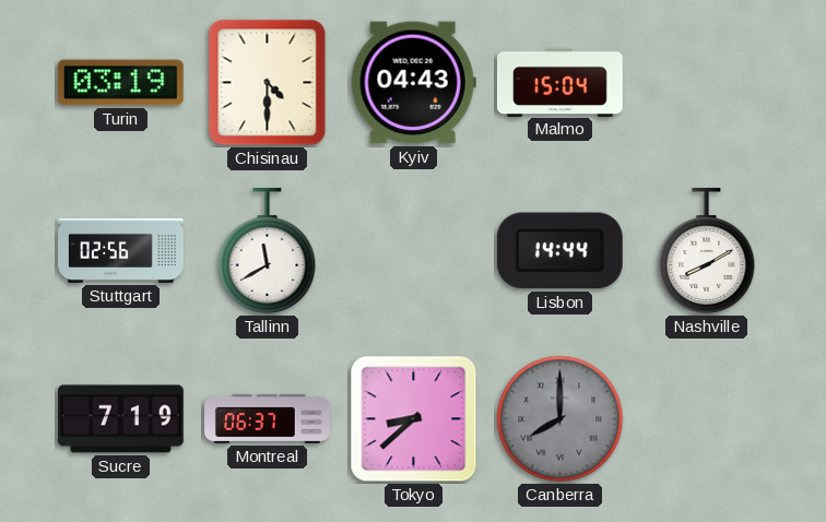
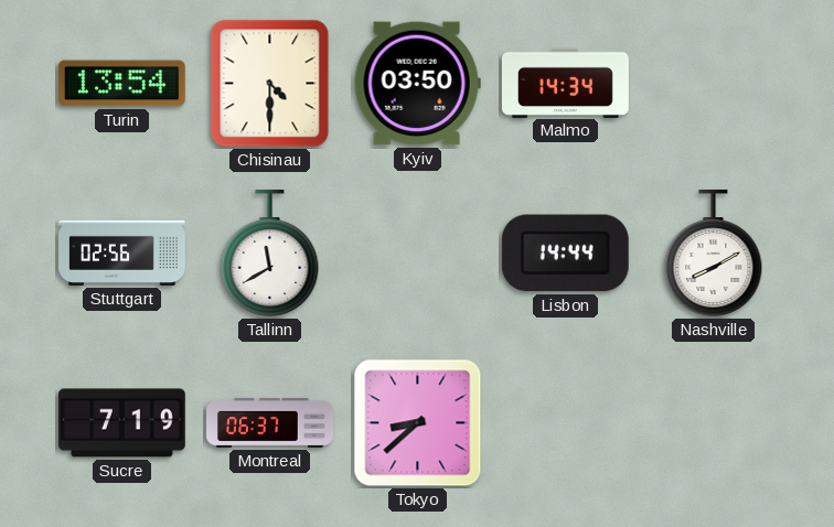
Turin: 03:19 -> 13:54
Kyiv: 04:43 -> 03:50
Malmo: 15:04 -> 14:34
Canberra: 8:00 -> none
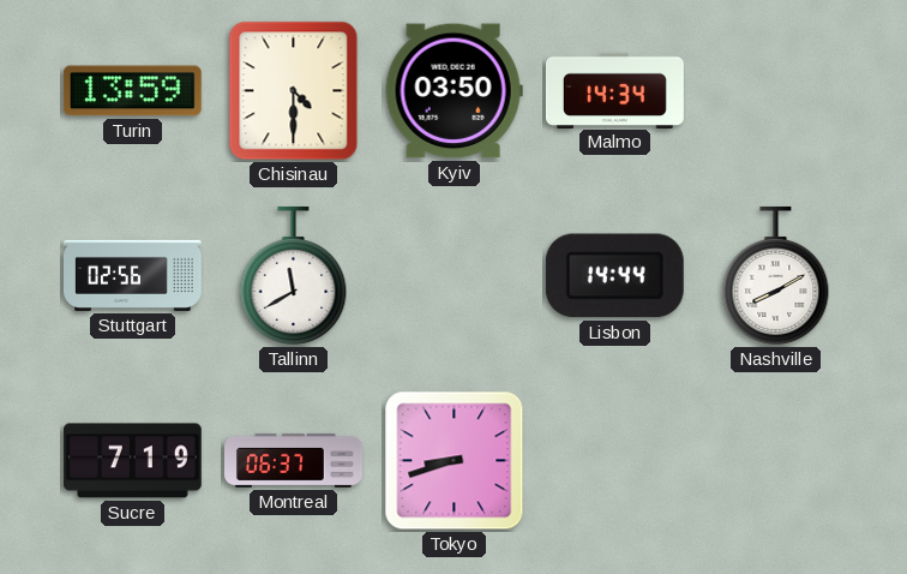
Turin: 13:54 -> 13:59
Tokyo: 8:38 -> 8:42
